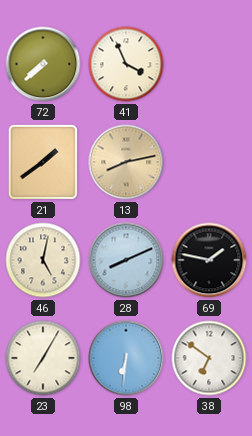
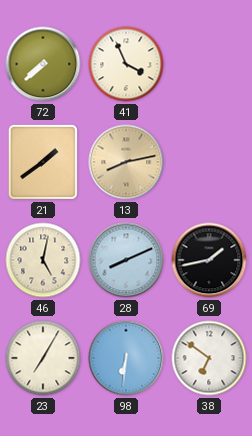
69: 1:47 -> 1:43
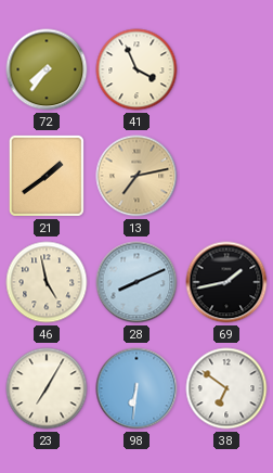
72: 7:38 -> 7:36
13: 8:13 -> 7:13
46: 5:02 -> 4:58
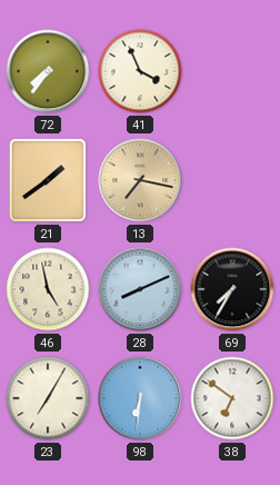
13: 7:13 -> 7:17
69: 1:43 -> 7:35
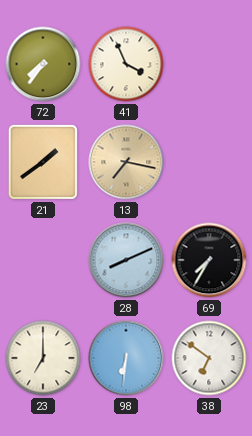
46: 4:58 -> none
23: 7:05 -> 7:00
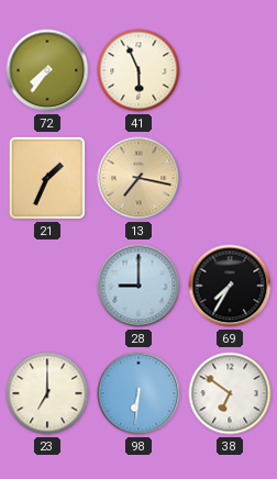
41: 3:56 -> 5:56
21: 1:39 -> 1:34
28: 8:11 -> 9:00
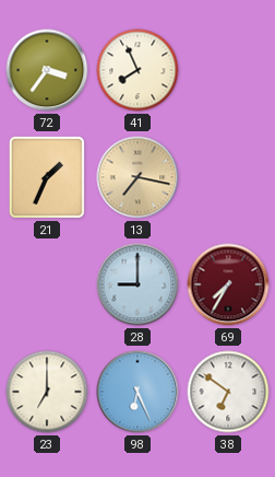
72: 7:36 -> 3:36
41: 5:56 -> 7:56
69 dial: black -> burgundy
98: 6:31 -> 6:26
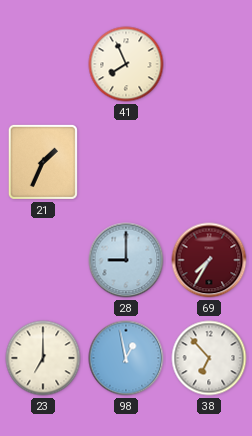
72: 3:36 -> none
13: 7:17 -> none
98: 6:26 -> 12:58
38: 6:51 -> 6:53
